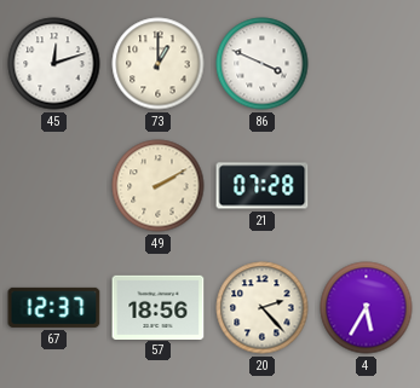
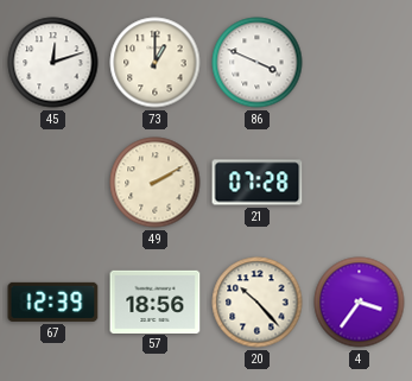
67: 12:37 -> 12:39
20: 2:23 -> 10:23
4: 5:35 -> 3:36
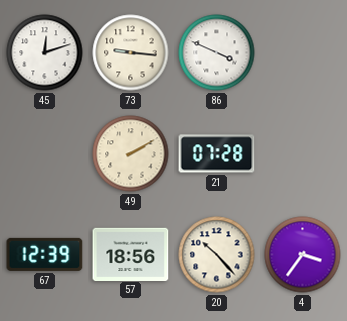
73: 1:00 -> 9:16
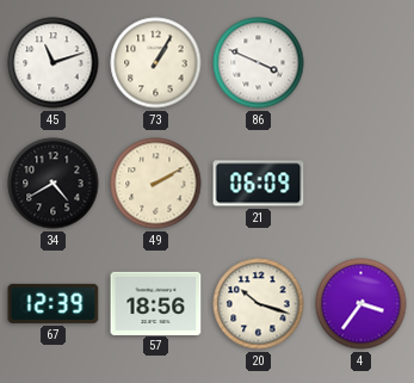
45: 12:12 -> 11:12
73: 9:16 -> 1:05
34: none -> 4:40
21: 07:28 -> 06:09
20: 10:23 -> 10:18
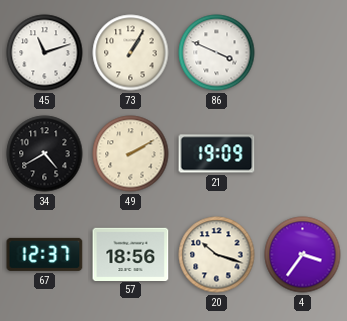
21: 06:09 -> 19:09
67: 12:39 -> 12:37
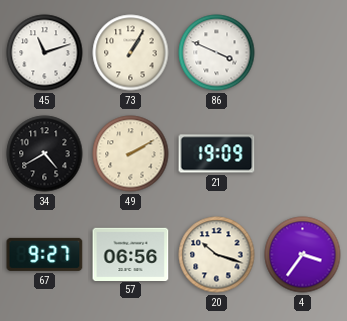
67: 12:37 -> 9:27
57: 18:56 -> 06:56
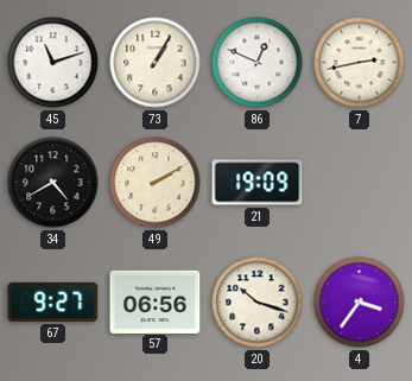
86: 3:49 -> 12:49
7: none -> 2:43
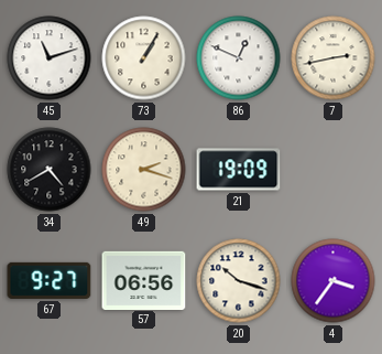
49: 2:10 -> 2:18
